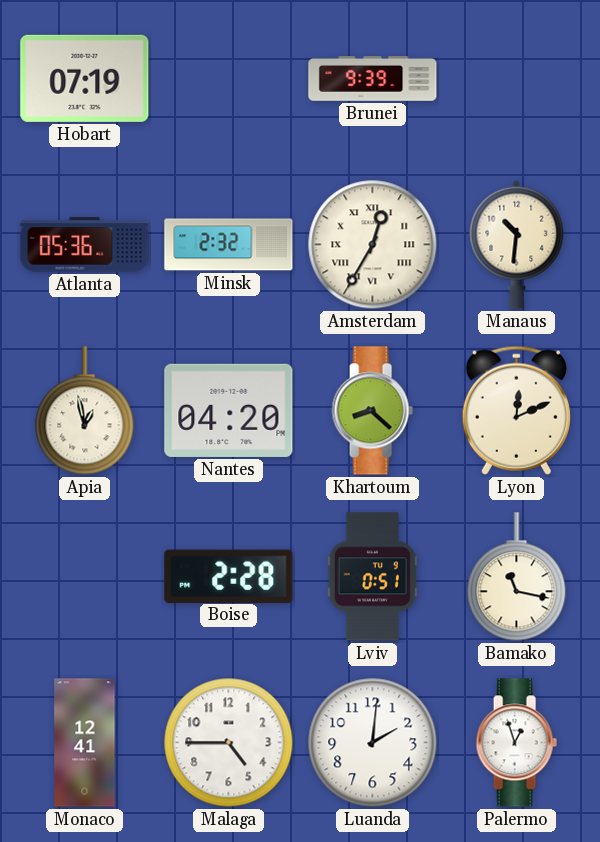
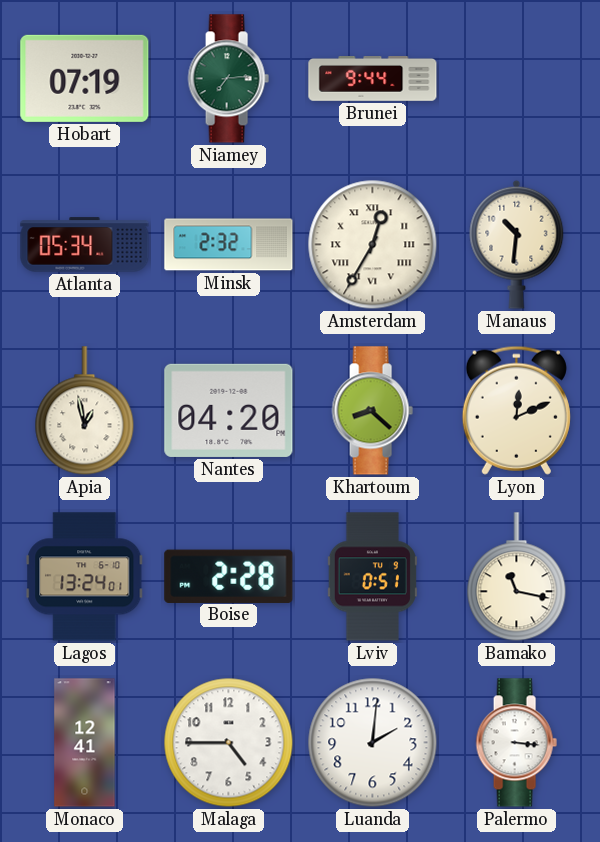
Niamey: none -> 7:14
Brunei: 9:39 -> 9:44
Atlanta: 05:36 -> 05:34
Lagos: none -> 13:24
Palermo: 12:57 -> 3:16
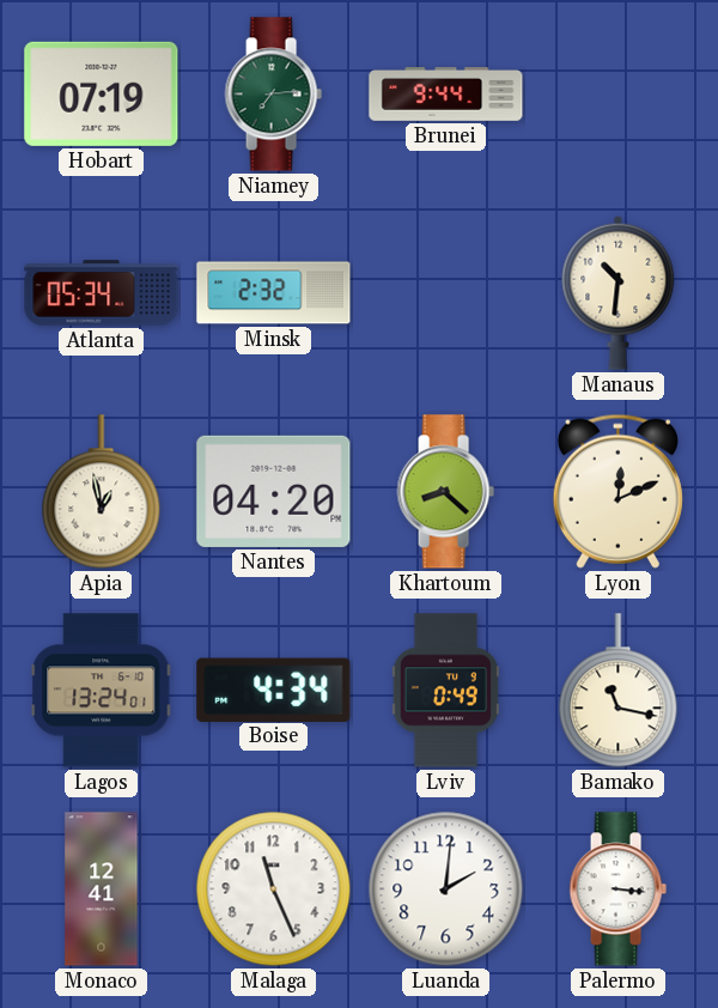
Amsterdam: 12:35 -> none
Boise: 2:28 -> 4:34
Lviv: 0:51 -> 0:49
Malaga: 4:45 -> 11:26
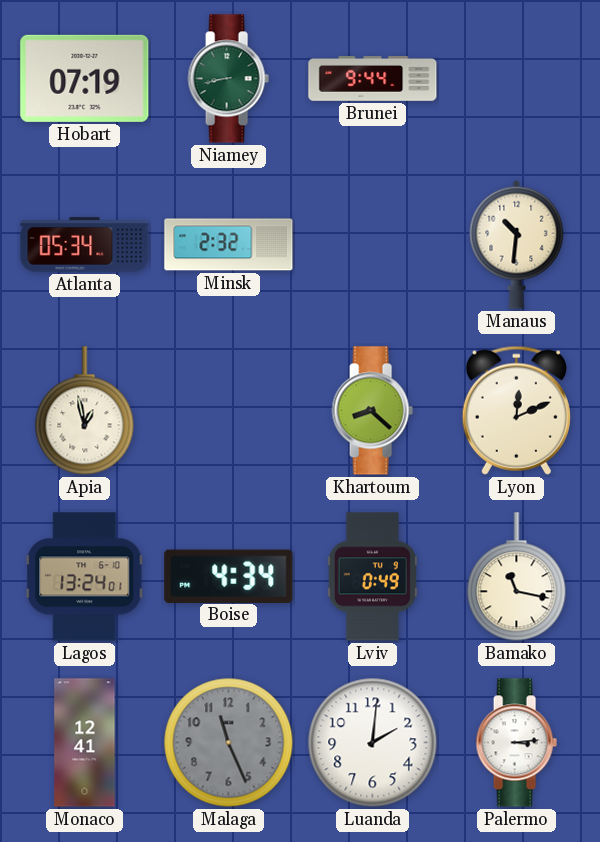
Niamey: 7:14 -> 8:43
Nantes: 04:20 -> none
Malaga dial: white -> grey
Palermo: 3:16 -> 3:14
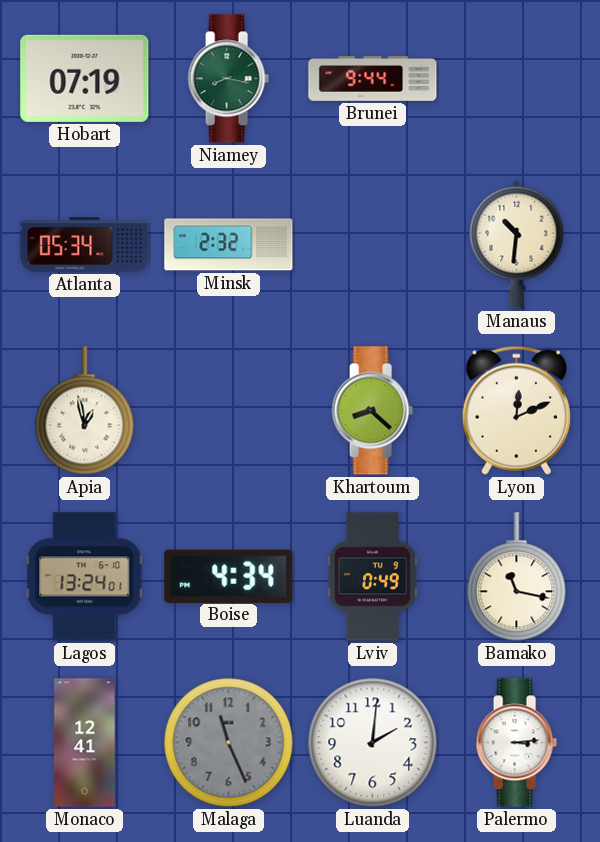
Niamey: 8:43 -> 8:17
